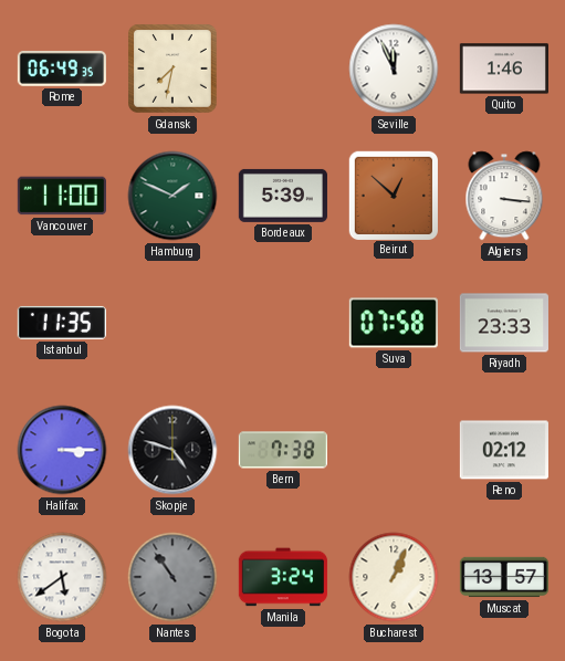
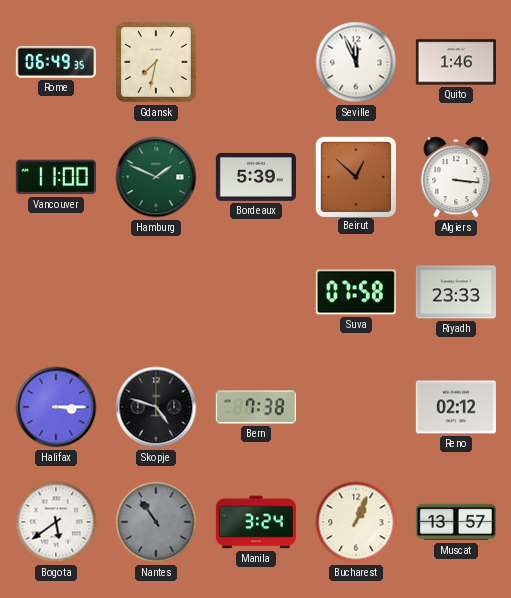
Istanbul: 11:35 -> none
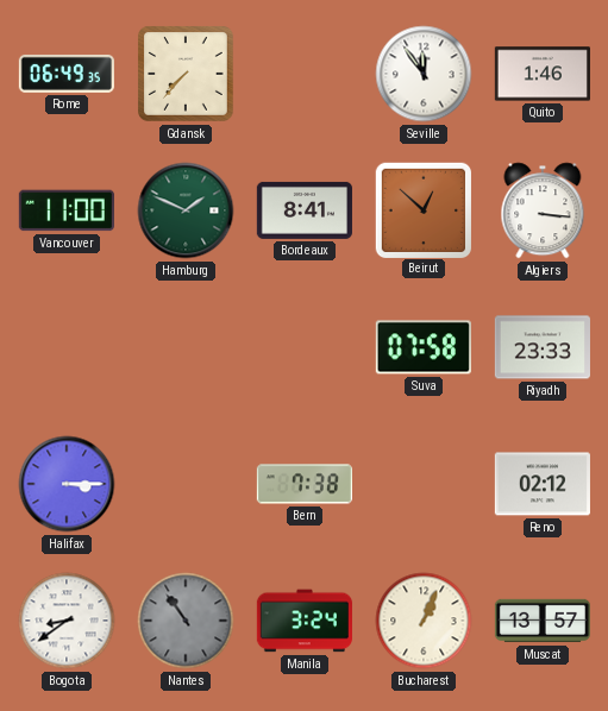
Gdansk: 7:32 -> 7:37
Seville: 11:56 -> 11:54
Bordeaux: 5:39 -> 8:41
Skopje: 4:48 -> none
Bogota: 5:39 -> 8:39
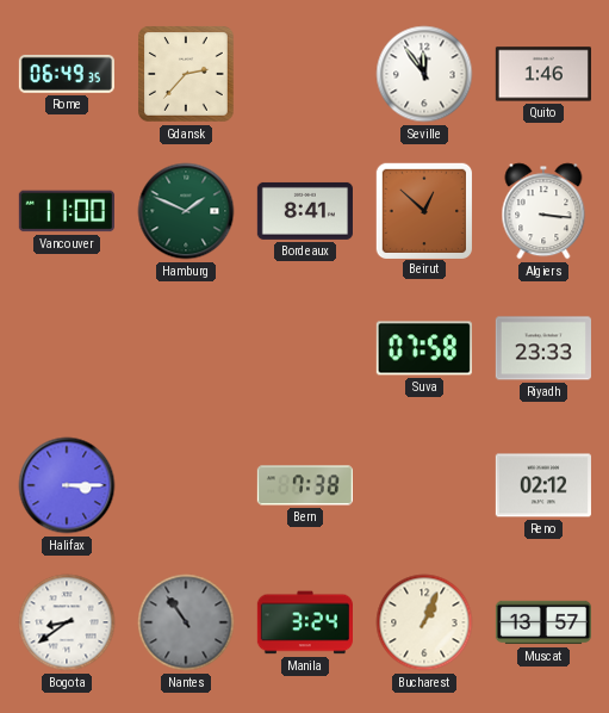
Gdansk: 7:37 -> 2:37
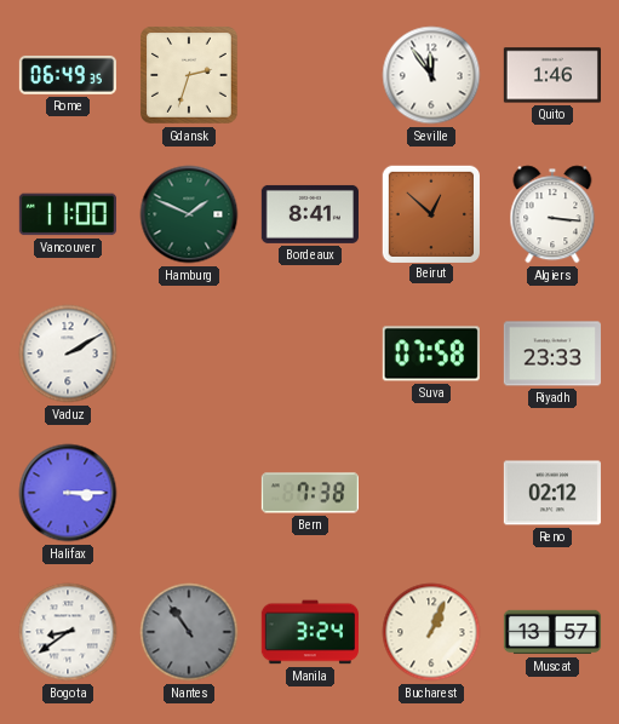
Gdansk: 2:37 -> 2:33
Vaduz: none -> 2:10
